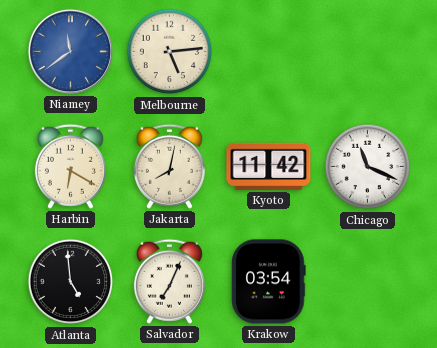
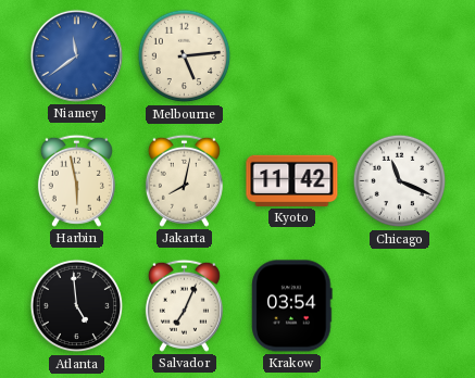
Harbin: 6:20 -> 5:58
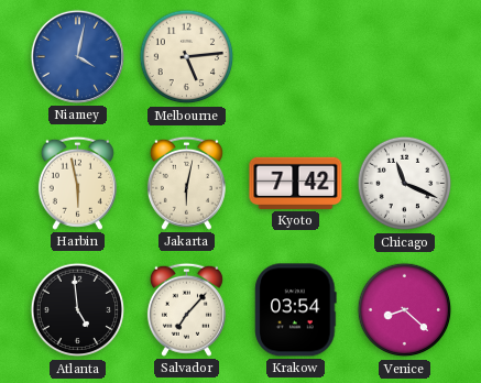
Niamey: 11:39 -> 4:02
Jakarta: 8:02 -> 6:02
Kyoto: 11:42 -> 7:42
Salvador: 7:04 -> 7:07
Venice: none -> 8:22
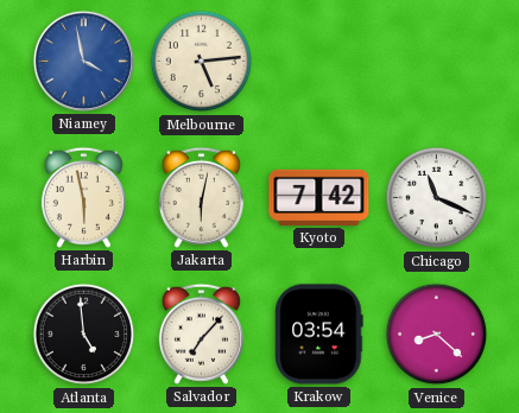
Niamey: 4:02 -> 3:58
